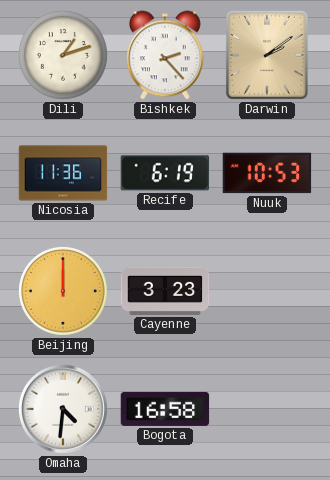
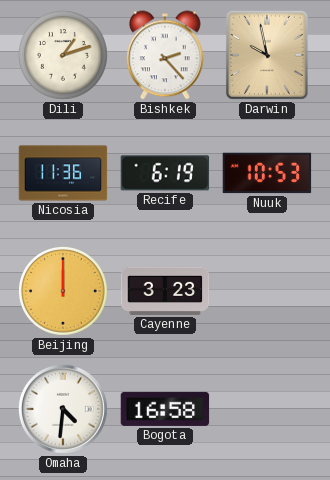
Darwin: 2:09 -> 9:58
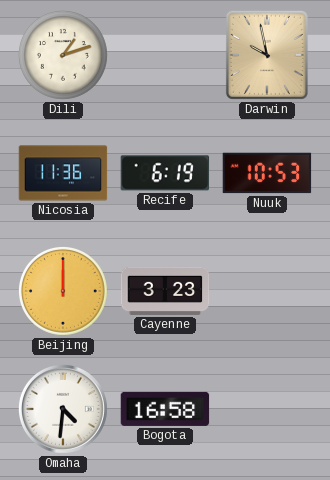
Bishkek: 2:23 -> none
